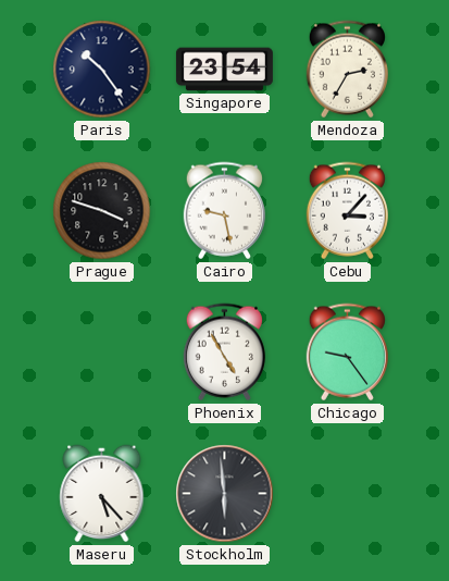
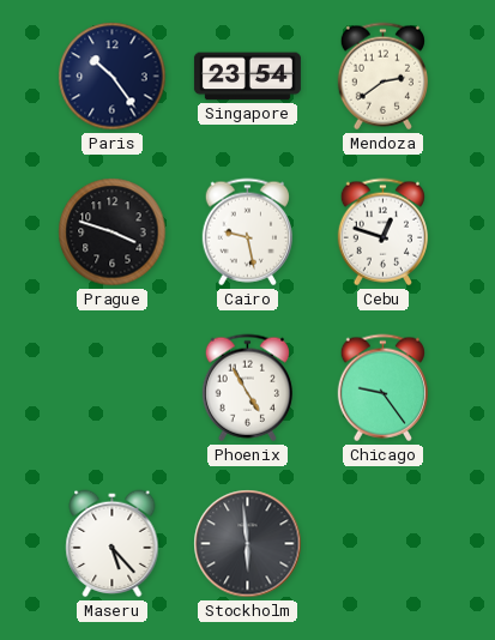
Mendoza: 2:35 -> 2:39
Cebu: 3:07 -> 12:48
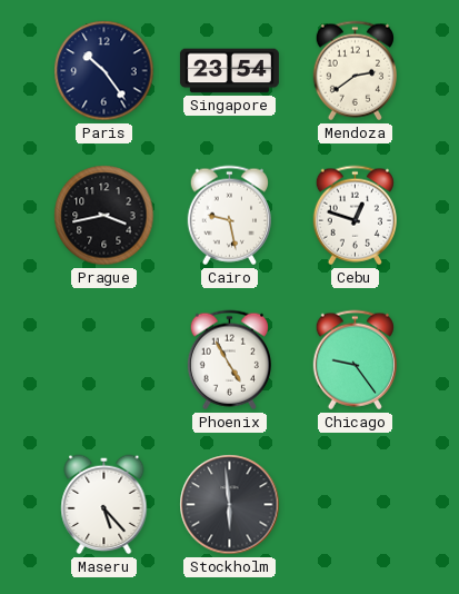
Prague: 3:48 -> 3:43
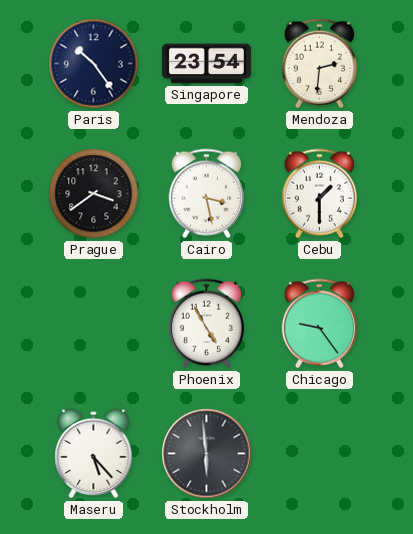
Mendoza: 2:39 -> 2:31
Prague: 3:43 -> 3:39
Cairo: 9:28 -> 3:28
Cebu: 12:48 -> 1:30
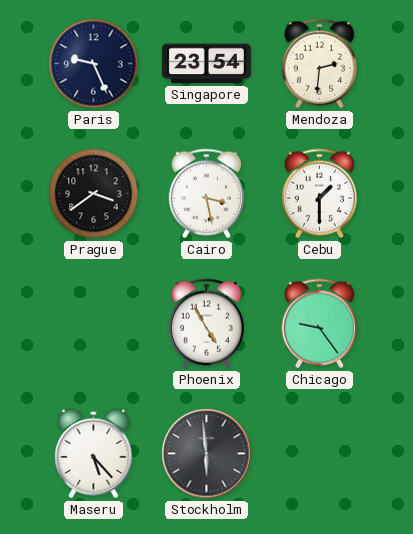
Paris: 10:24 -> 9:26
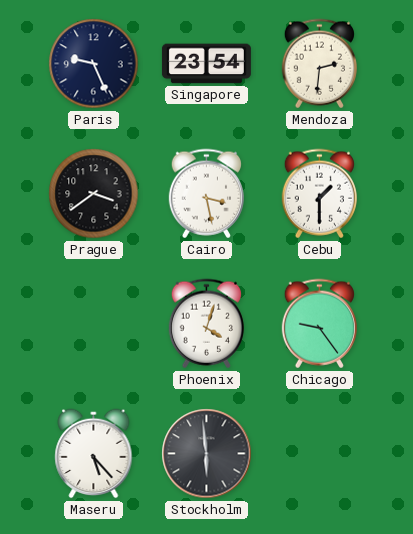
Phoenix: 4:55 -> 4:03
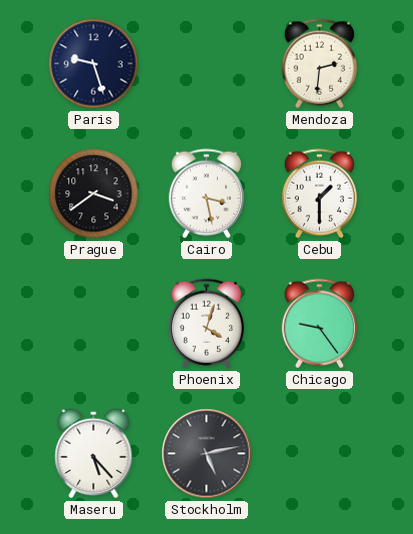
Paris: 9:26 -> 9:27
Singapore: 23:54 -> none
Stockholm: 5:59 -> 5:13
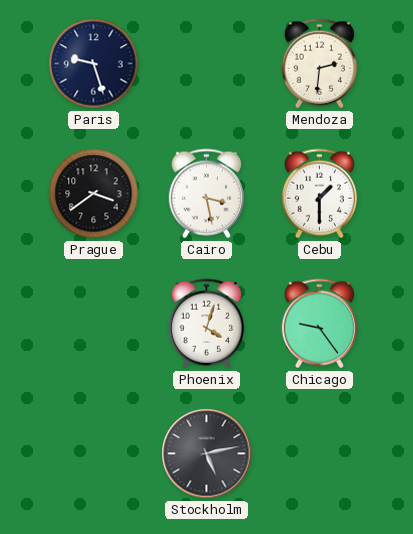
Maseru: 5:23 -> none
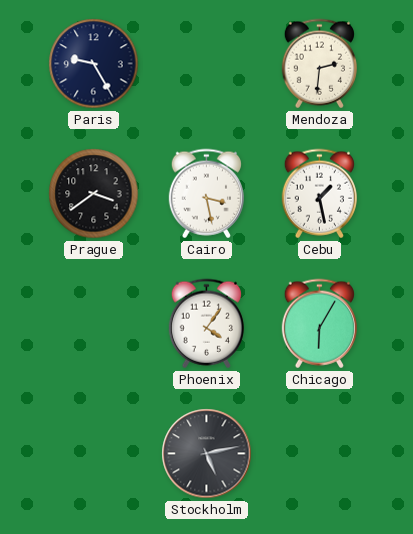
Paris: 9:27 -> 9:25
Cebu: 1:30 -> 1:28
Phoenix: 4:03 -> 4:06
Chicago: 9:24 -> 6:05
